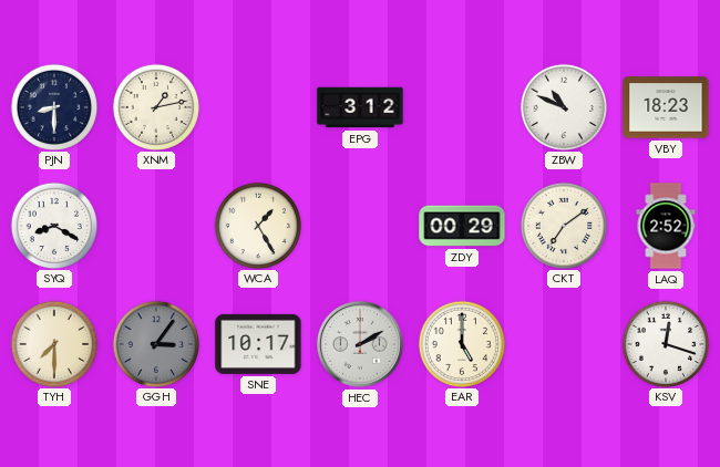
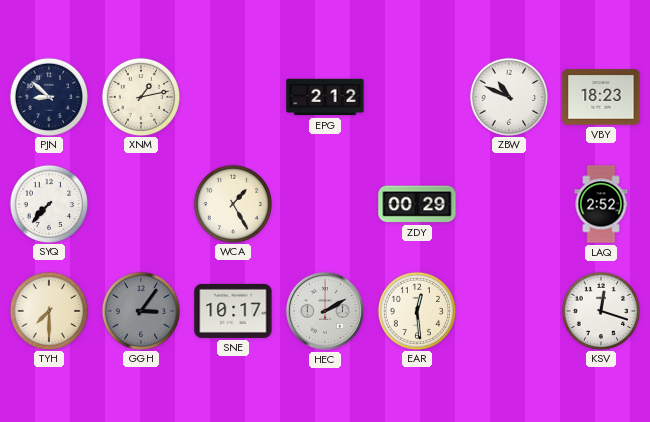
PJN: 8:30 -> 8:52
EPG: 3:12 -> 2:12
SYQ: 8:20 -> 7:37
CKT: 7:09 -> none
EAR: 5:00 -> 12:29
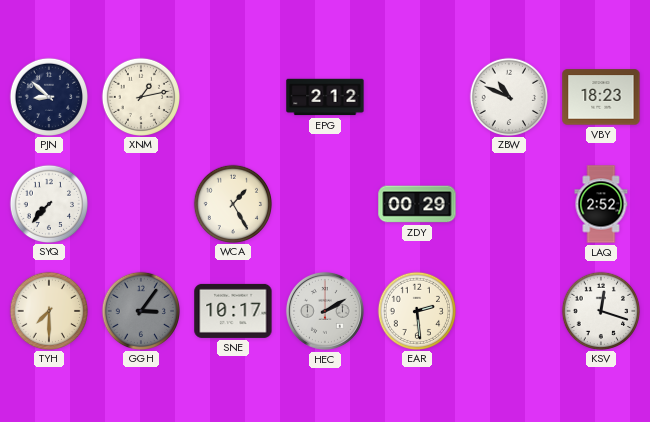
EAR: 12:29 -> 2:29
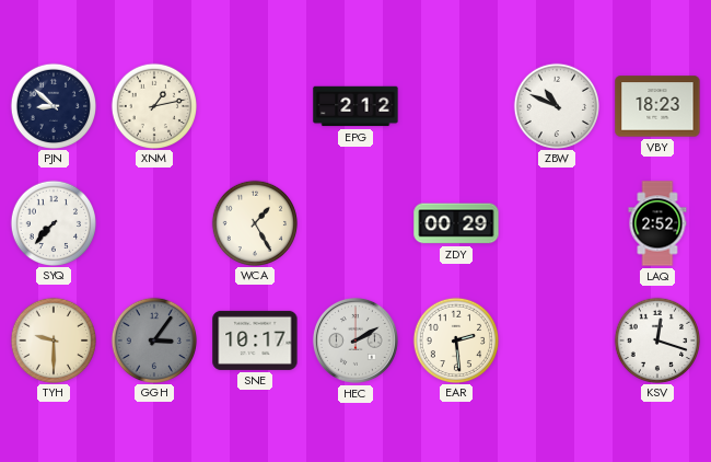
TYH: 7:30 -> 9:30
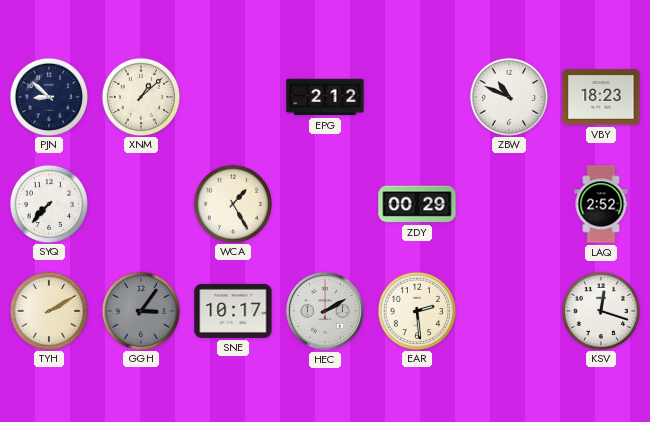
XNM: 1:13 -> 1:08
TYH: 9:30 -> 2:10
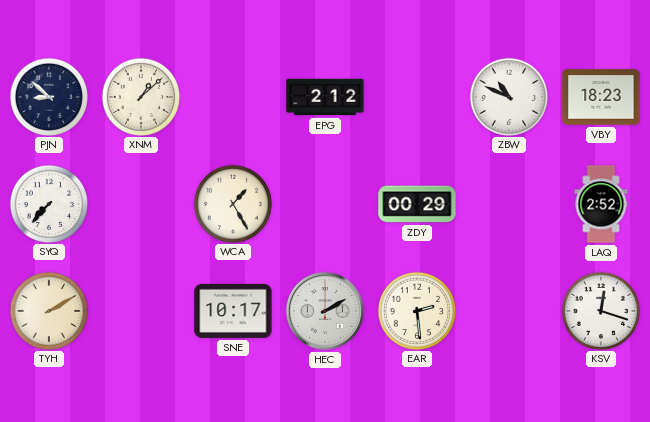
GGH: 3:06 -> none
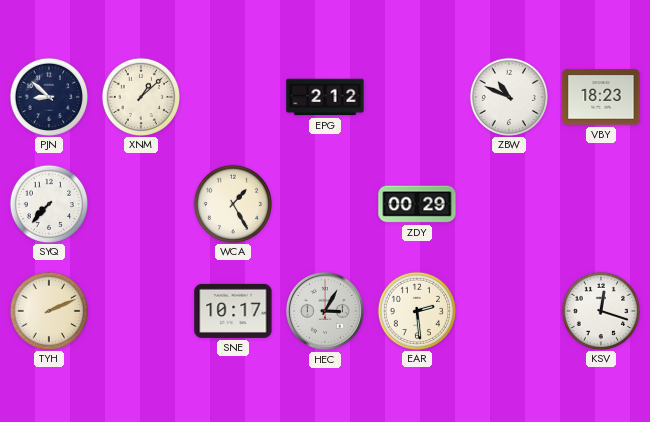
LAQ: 2:52 -> none
TYH: 2:10 -> 2:11
HEC: 2:10 -> 3:05
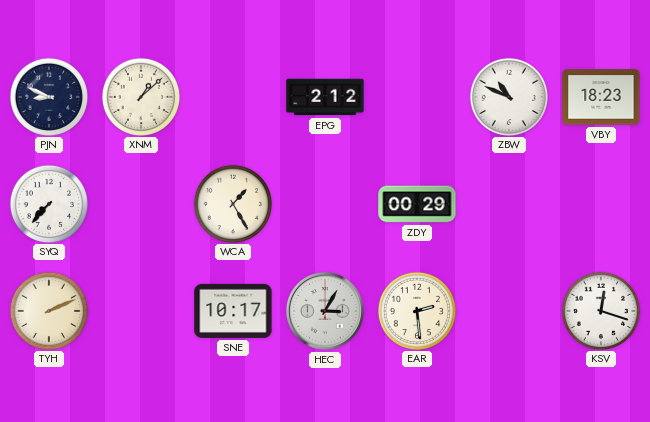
PJN: 8:52 -> 8:49
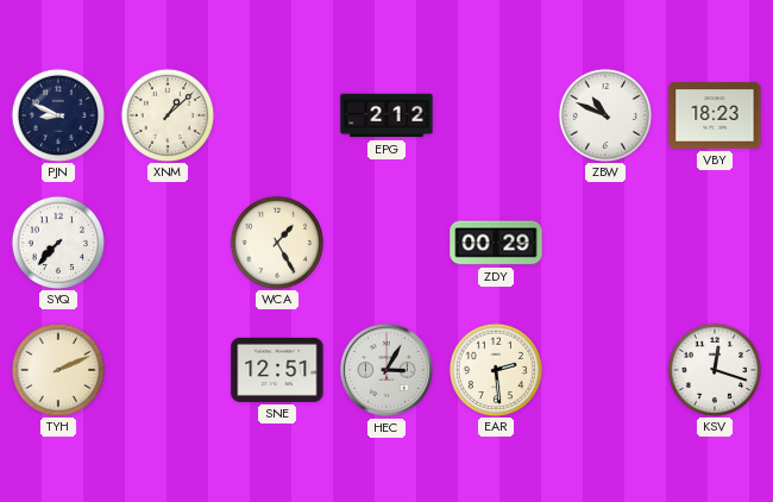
SNE: 10:17 -> 12:51
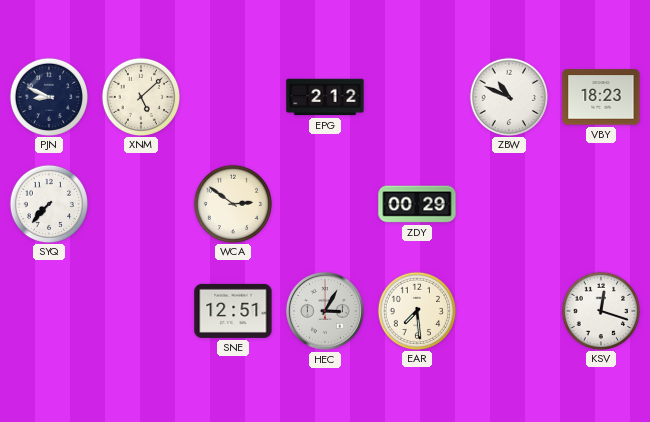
XNM: 1:08 -> 5:08
WCA: 1:25 -> 2:51
TYH: 2:11 -> none
EAR: 2:29 -> 7:29
